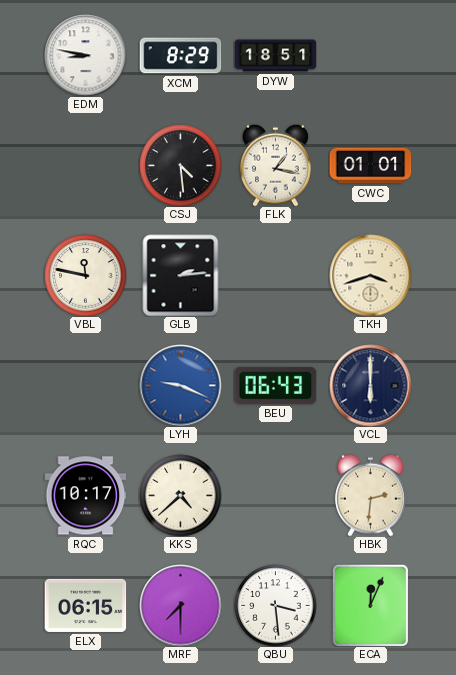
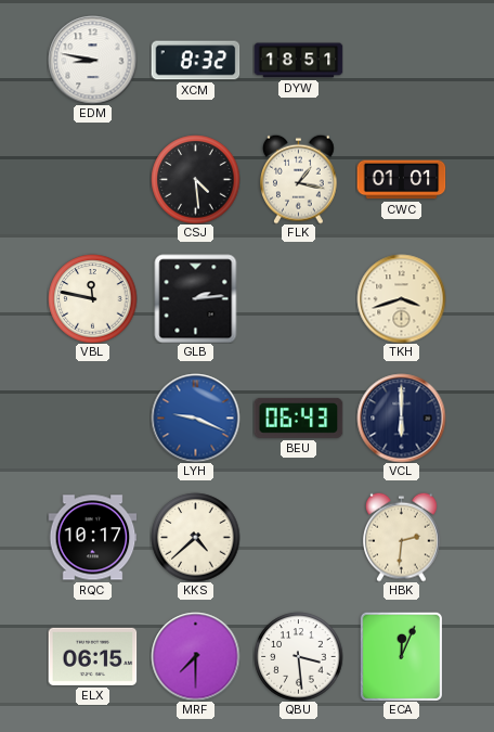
XCM: 8:29 -> 8:32
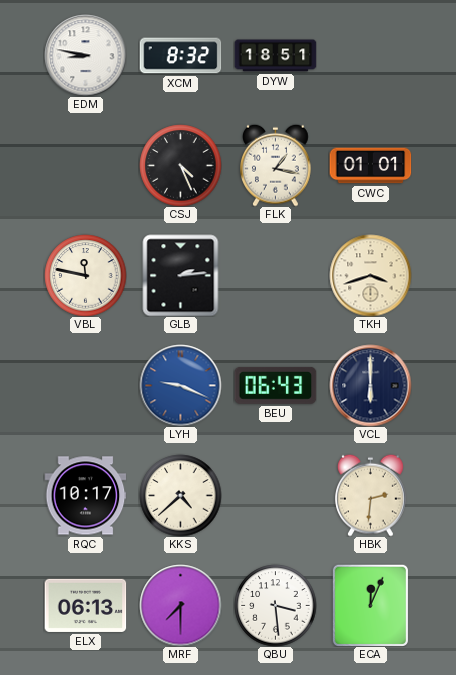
CSJ: 4:29 -> 4:26
ELX: 06:15 -> 06:13
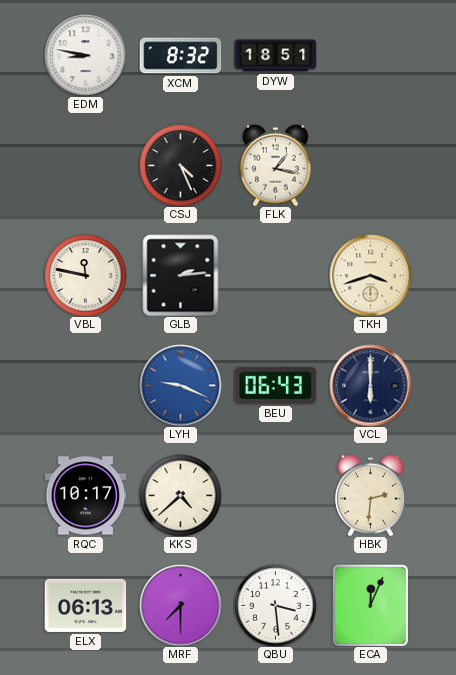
CWC: 01:01 -> none
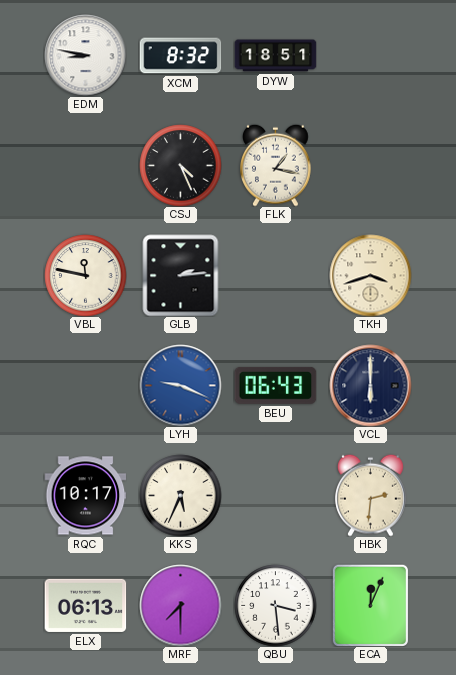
KKS: 4:38 -> 5:34
